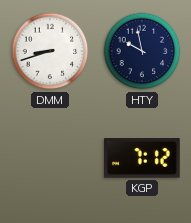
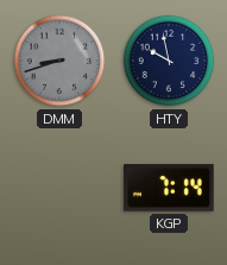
DMM dial: white -> grey
KGP: 7:12 -> 7:14
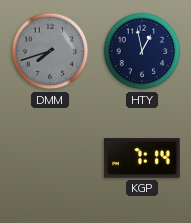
DMM: 8:42 -> 7:42
HTY: 9:58 -> 12:58
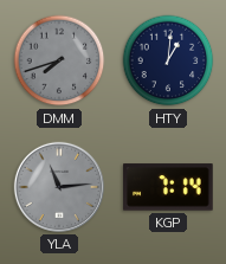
HTY: 12:58 -> 1:01
YLA: none -> 11:14
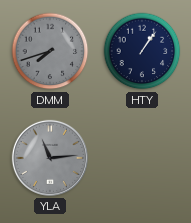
HTY: 1:01 -> 1:06
KGP: 7:14 -> none
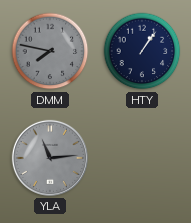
DMM: 7:42 -> 7:47
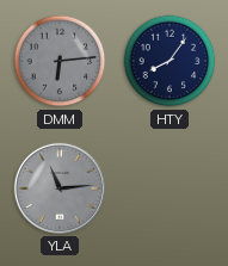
DMM: 7:47 -> 6:14
HTY: 1:06 -> 8:06
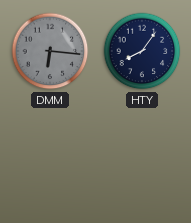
DMM: 6:14 -> 6:16
YLA: 11:14 -> none
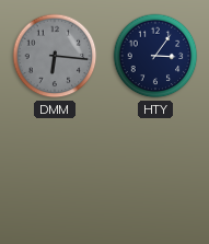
HTY: 8:06 -> 3:06
